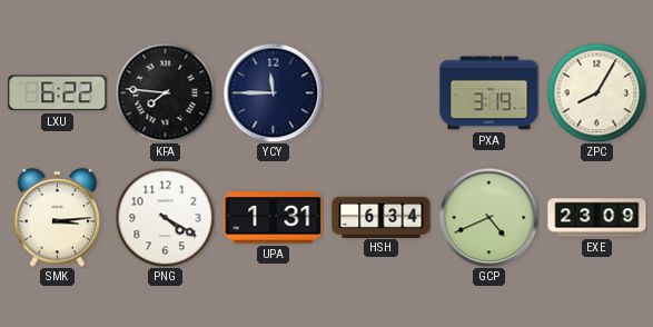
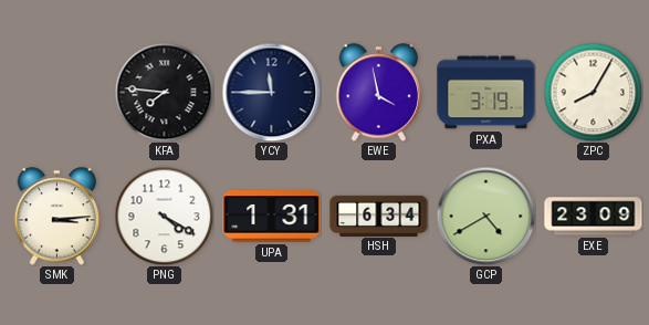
LXU: 6:22 -> none
EWE: none -> 3:58
GCP: 4:41 -> 4:40
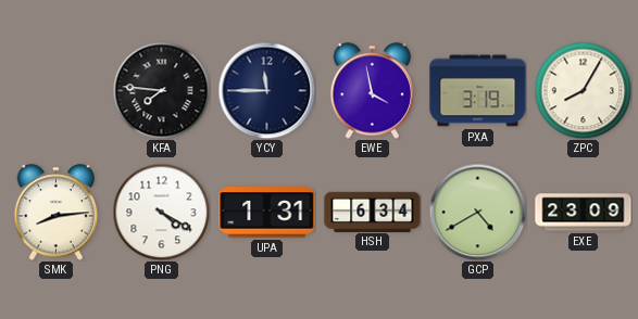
SMK: 3:14 -> 8:14
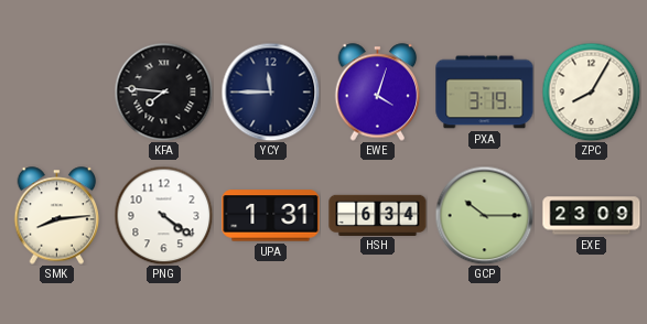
EWE: 3:58 -> 4:03
PNG: 4:20 -> 4:21
GCP: 4:40 -> 10:15
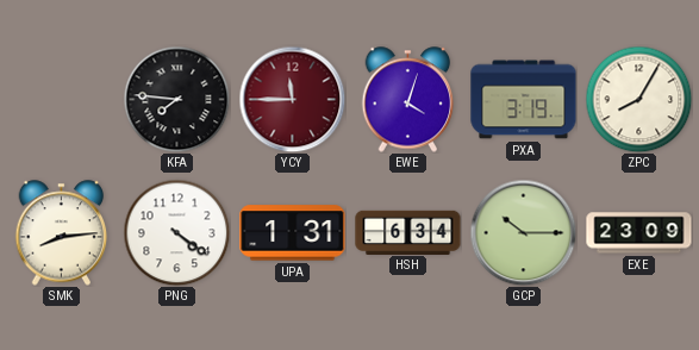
YCY dial: navy -> burgundy
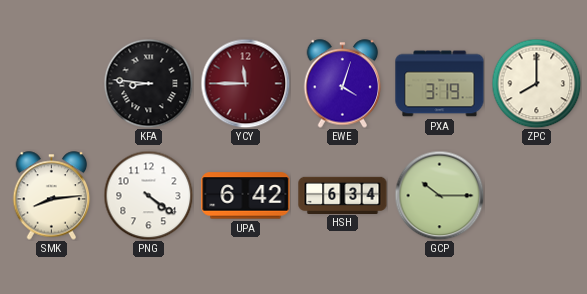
KFA: 7:46 -> 8:46
ZPC: 8:05 -> 8:00
UPA: 1:31 -> 6:42
EXE: 23:09 -> none
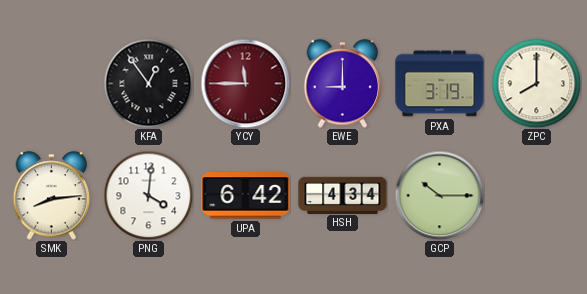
KFA: 8:46 -> 12:54
EWE: 4:03 -> 9:00
PNG: 4:21 -> 4:01
HSH: 6:34 -> 4:34
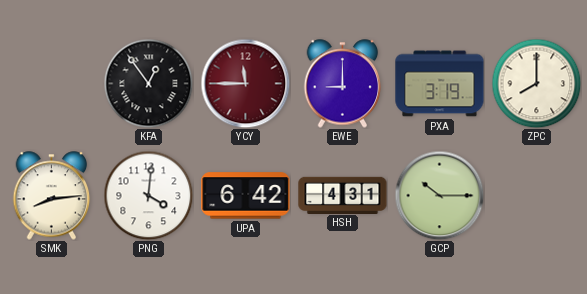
HSH: 4:34 -> 4:31
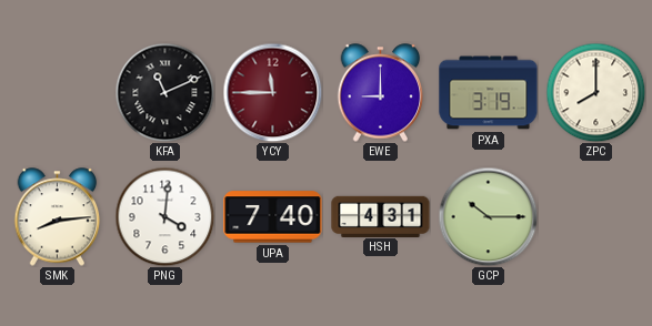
KFA: 12:54 -> 11:11
UPA: 6:42 -> 7:40
